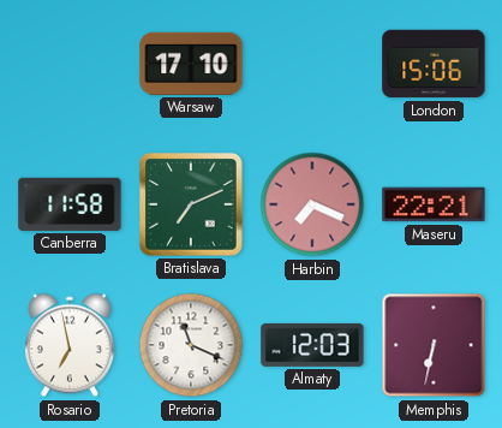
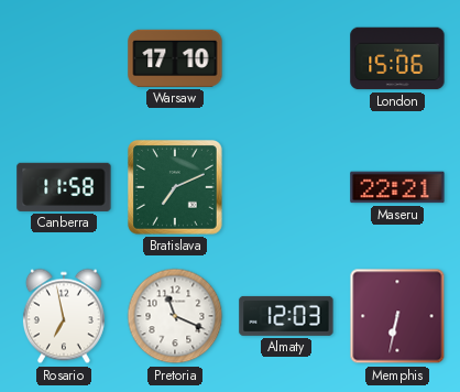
Harbin: 7:19 -> none
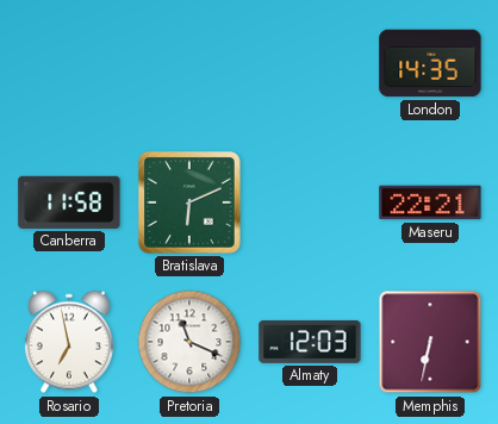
Warsaw: 17:10 -> none
London: 15:06 -> 14:35
Bratislava: 7:11 -> 6:11
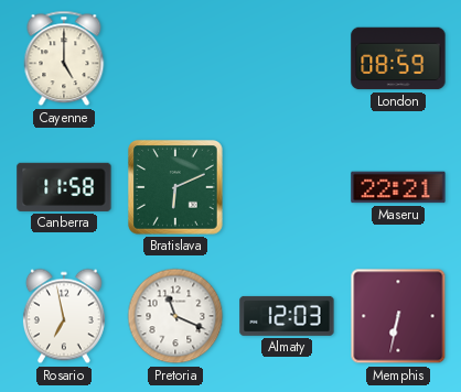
Cayenne: none -> 5:00
London: 14:35 -> 08:59
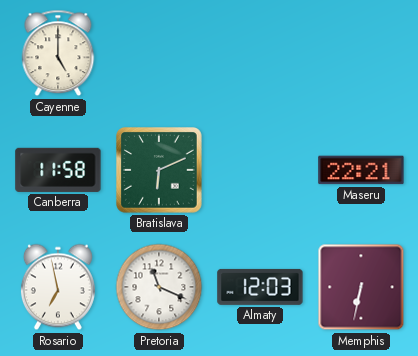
London: 08:59 -> none
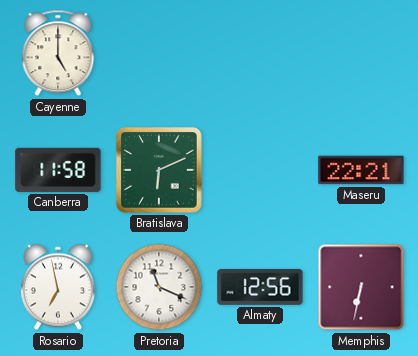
Almaty: 12:03 -> 12:56
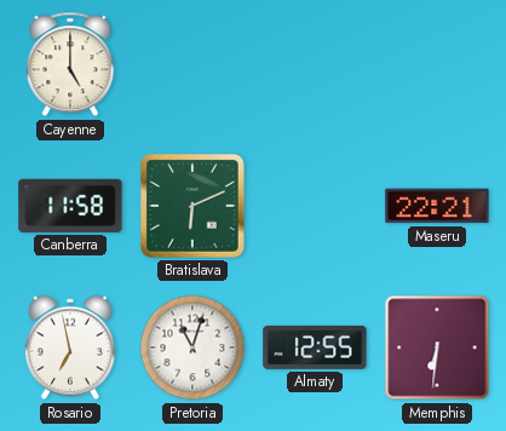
Pretoria: 11:19 -> 11:03
Almaty: 12:56 -> 12:55
Memphis: 6:32 -> 6:31
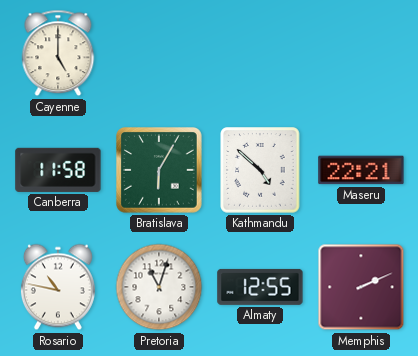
Bratislava: 6:11 -> 6:05
Kathmandu: none -> 4:52
Rosario: 6:58 -> 10:47
Memphis: 6:31 -> 2:11
